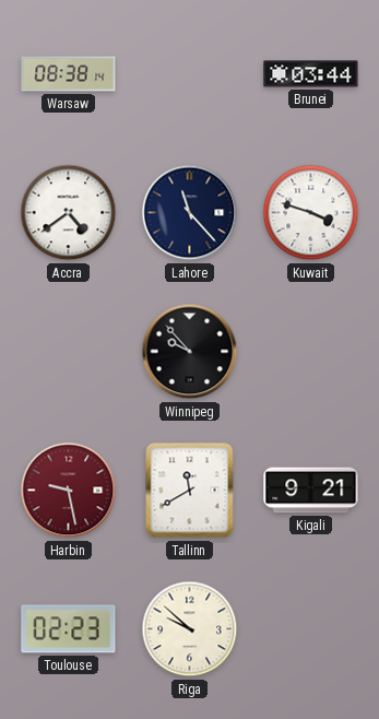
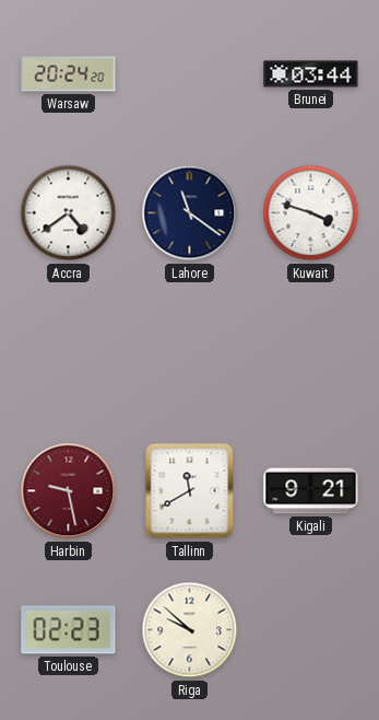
Warsaw: 08:38 -> 20:24
Lahore: 11:23 -> 11:21
Winnipeg: 9:53 -> none
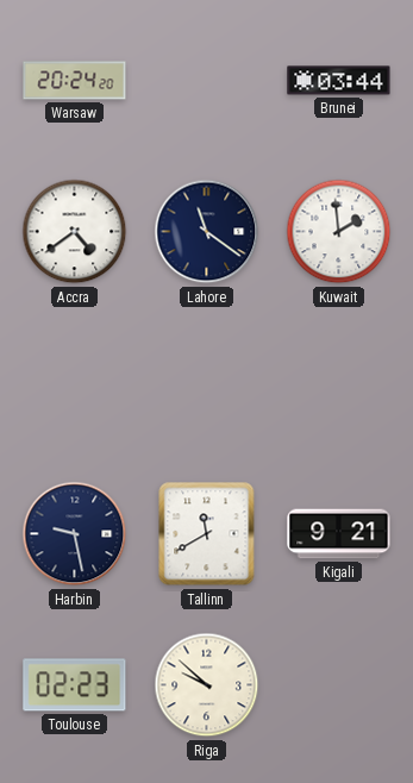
Kuwait: 3:48 -> 1:59
Harbin dial: burgundy -> navy
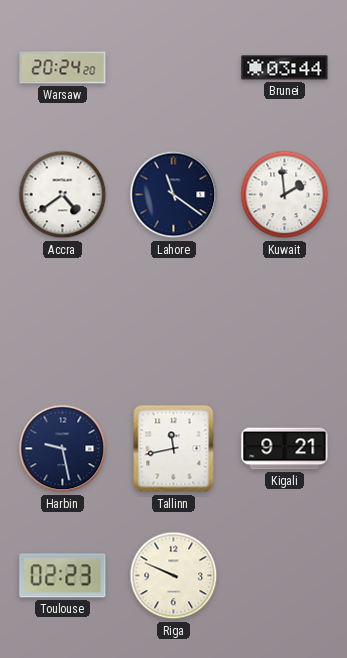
Tallinn: 11:40 -> 11:43
Riga: 9:52 -> 9:49
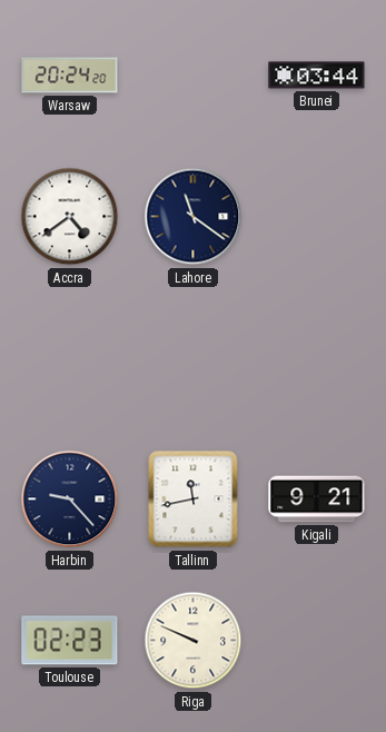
Kuwait: 1:59 -> none
Harbin: 9:28 -> 9:23
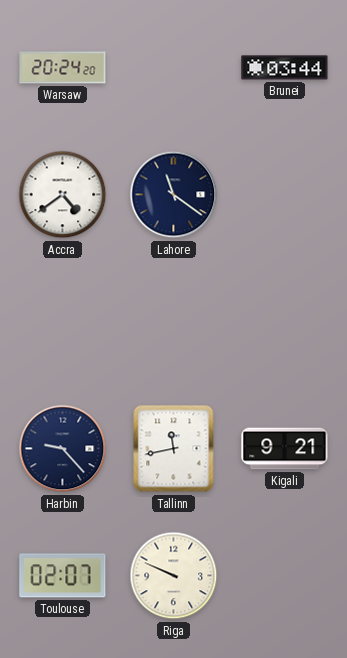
Toulouse: 02:23 -> 02:07
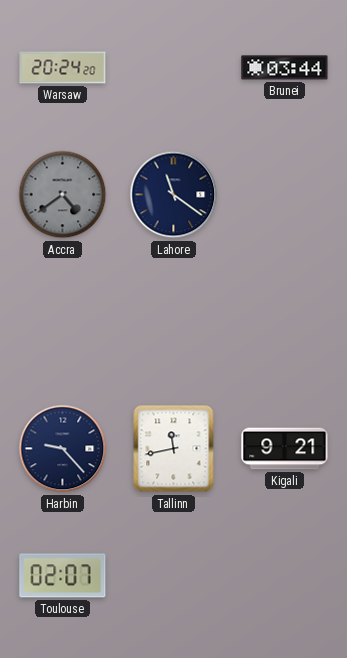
Accra dial: white -> grey
Riga: 9:49 -> none
